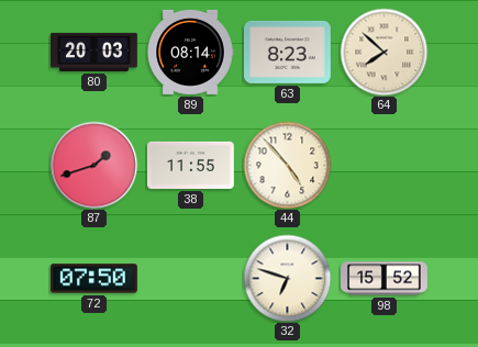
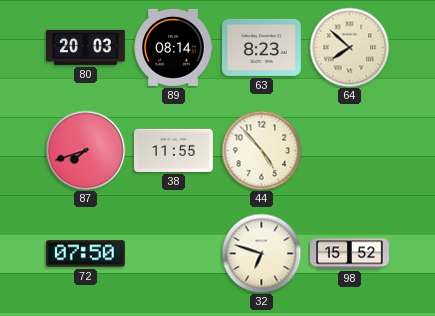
87: 1:42 -> 7:42
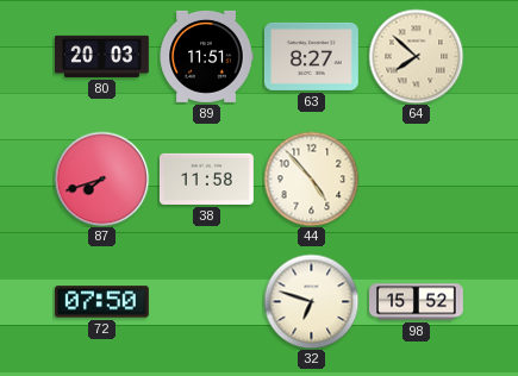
89: 08:14 -> 11:51
63: 8:23 -> 8:27
38: 11:55 -> 11:58
